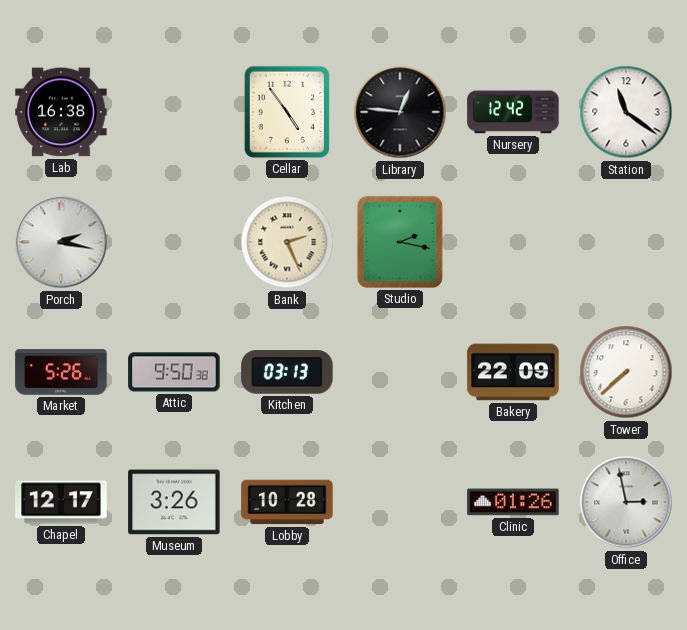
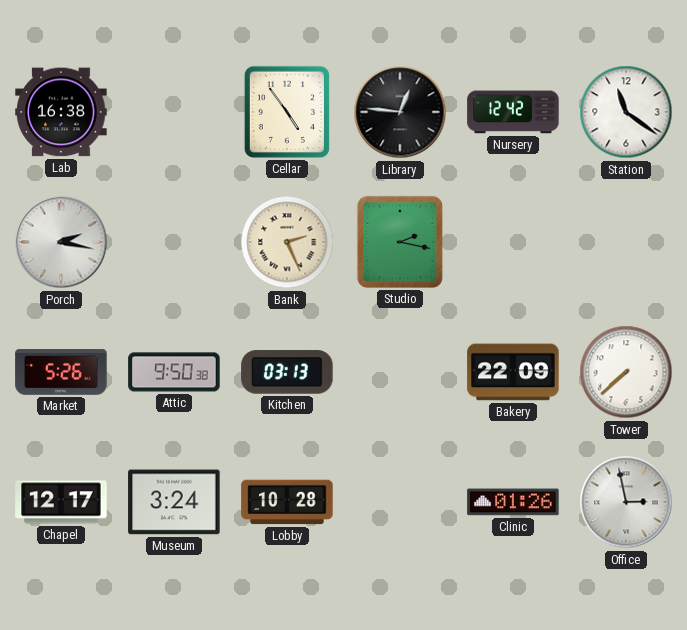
Museum: 3:26 -> 3:24
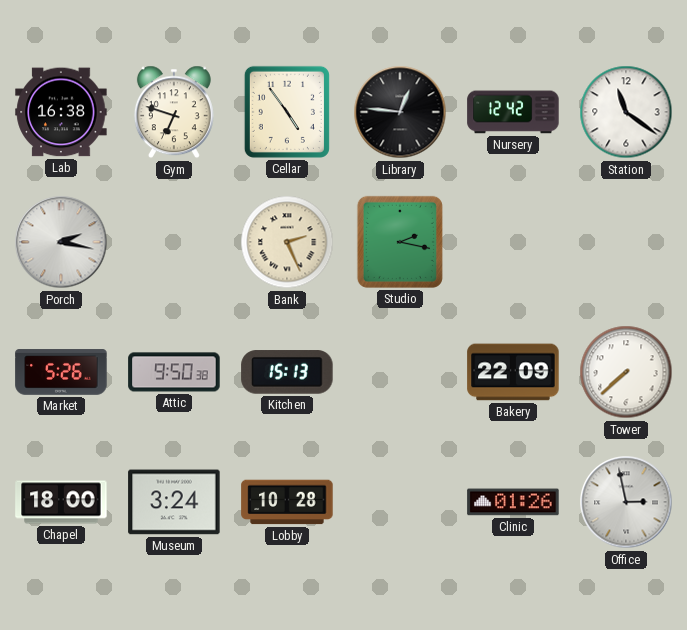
Gym: none -> 6:48
Kitchen: 03:13 -> 15:13
Chapel: 12:17 -> 18:00
